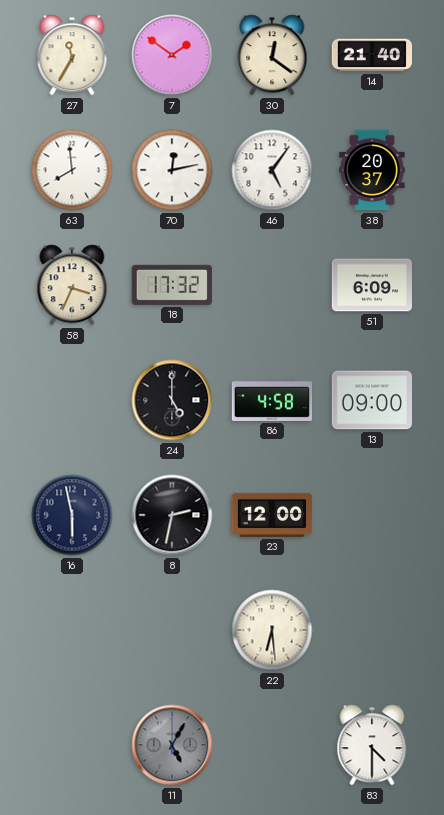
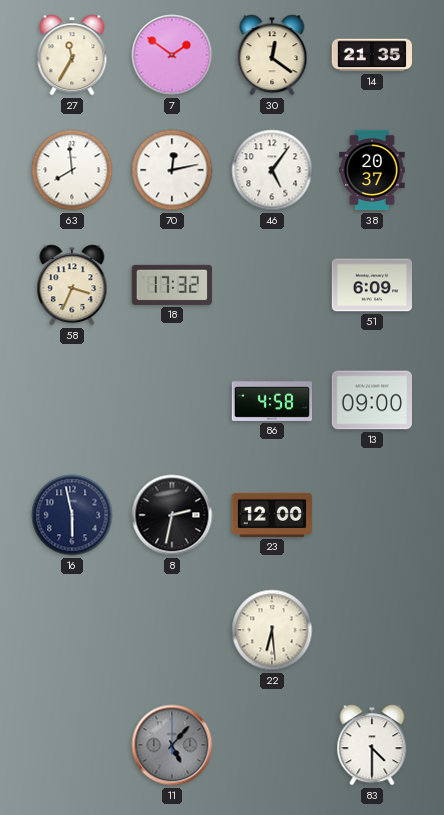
14: 21:40 -> 21:35
24: 5:00 -> none
11: 5:05 -> 5:07
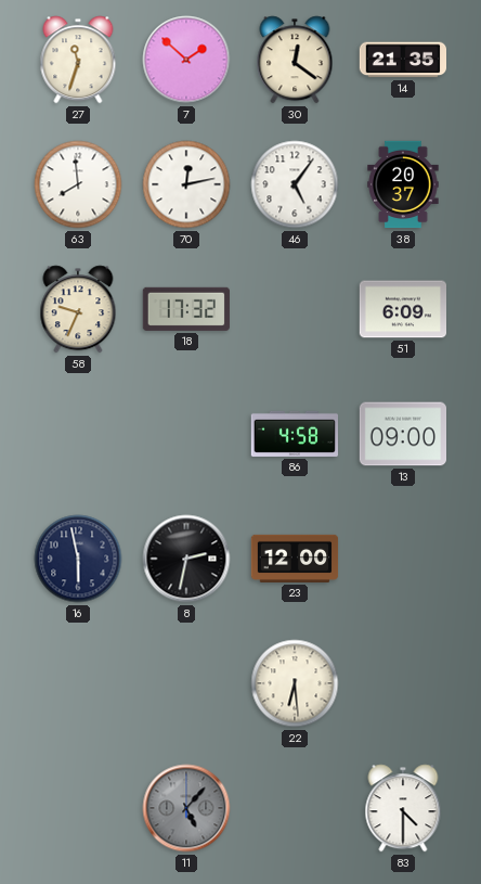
27: 11:35 -> 11:33
7: 1:51 -> 1:52
58: 3:34 -> 9:34
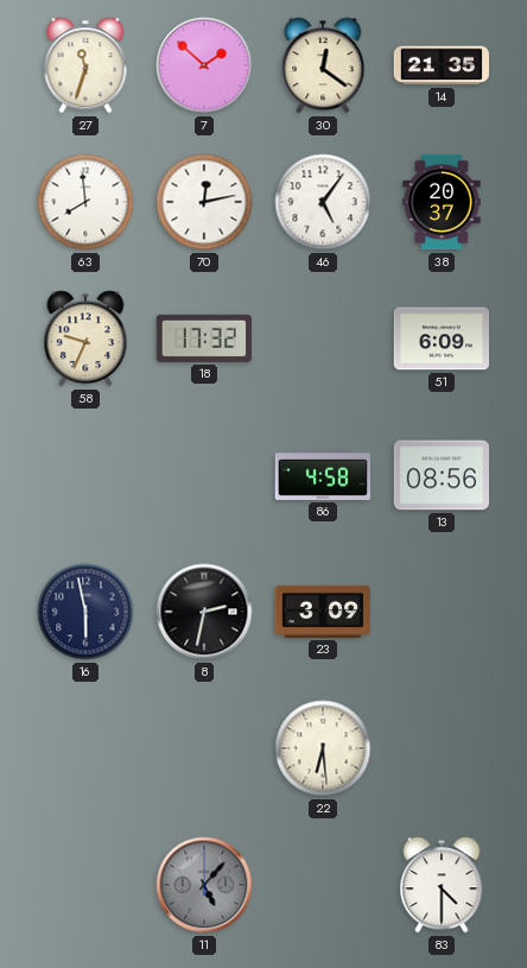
13: 09:00 -> 08:56
23: 12:00 -> 3:09
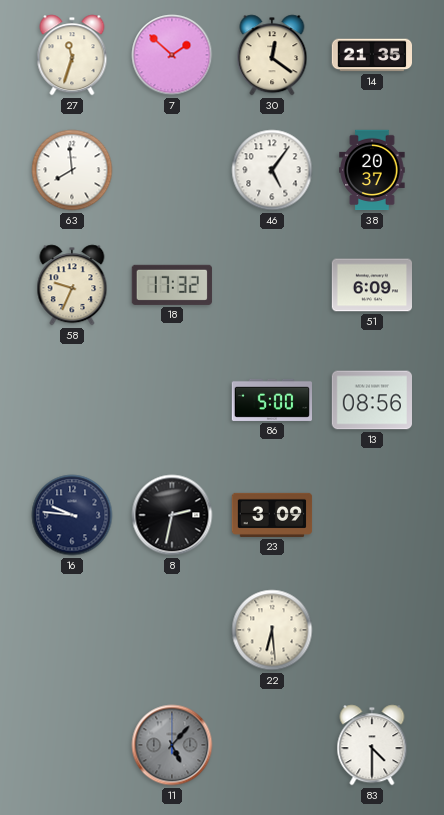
70: 12:13 -> none
86: 4:58 -> 5:00
16: 5:58 -> 9:46
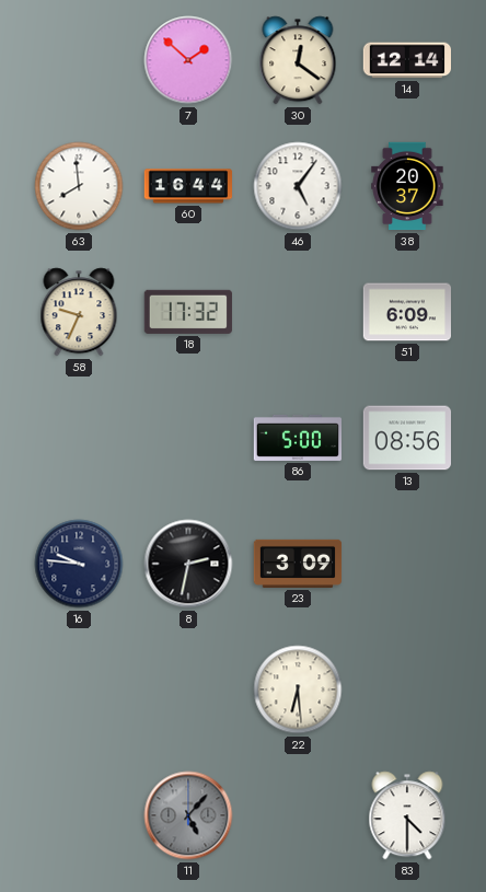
27: 11:33 -> none
14: 21:35 -> 12:14
60: none -> 16:44
